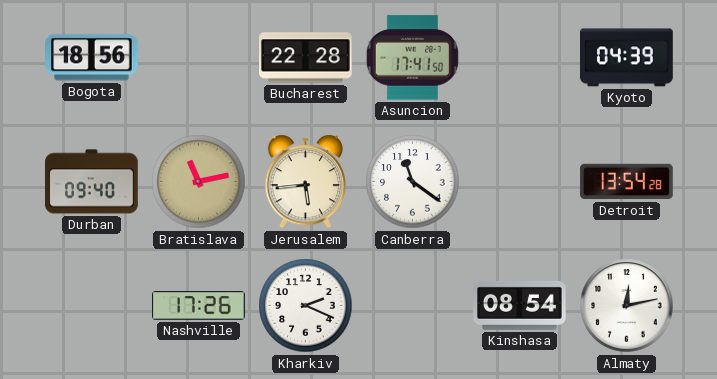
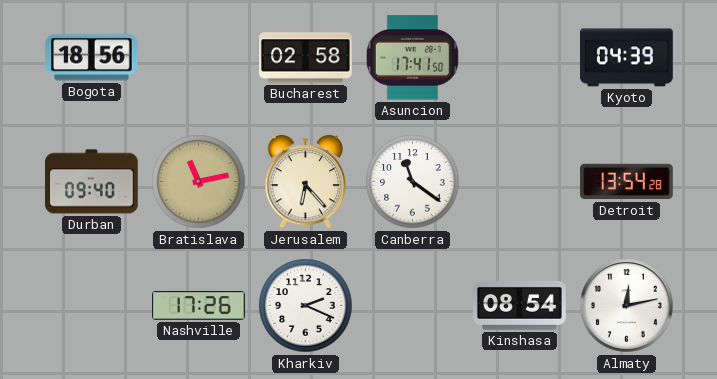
Bucharest: 22:28 -> 02:58
Jerusalem: 5:44 -> 6:23
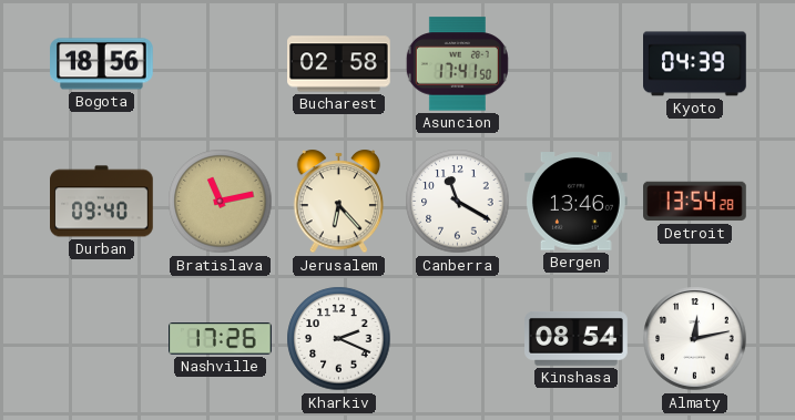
Canberra: 11:21 -> 11:20
Bergen: none -> 13:46
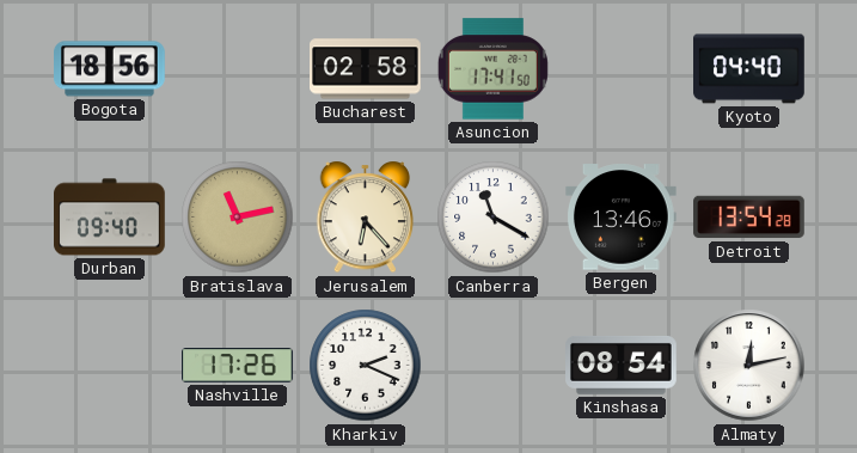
Kyoto: 04:39 -> 04:40
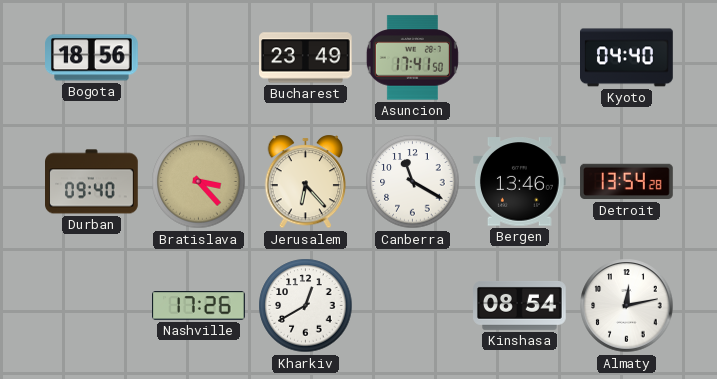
Bucharest: 02:58 -> 23:49
Bratislava: 11:13 -> 3:23
Kharkiv: 2:19 -> 12:40
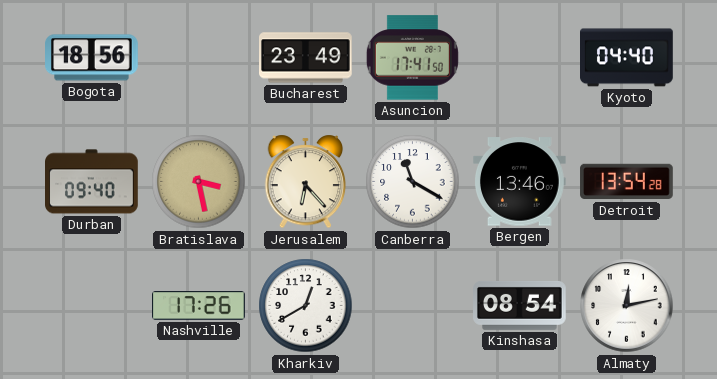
Bratislava: 3:23 -> 3:28
